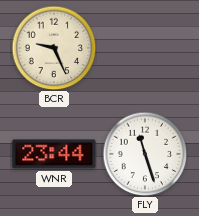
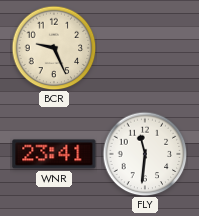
WNR: 23:44 -> 23:41
FLY: 11:27 -> 11:31
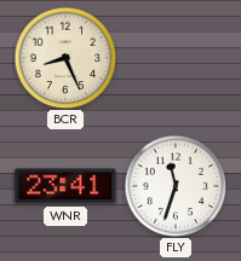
BCR: 9:26 -> 8:26
FLY: 11:31 -> 11:33
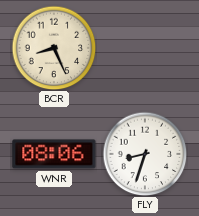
WNR: 23:41 -> 08:06
FLY: 11:33 -> 8:33
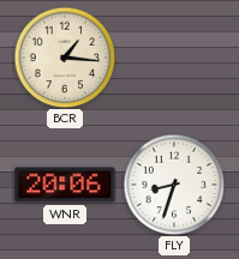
BCR: 8:26 -> 1:16
WNR: 08:06 -> 20:06
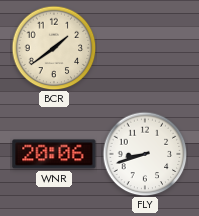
BCR: 1:16 -> 1:39
FLY: 8:33 -> 8:42
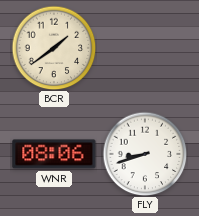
WNR: 20:06 -> 08:06
